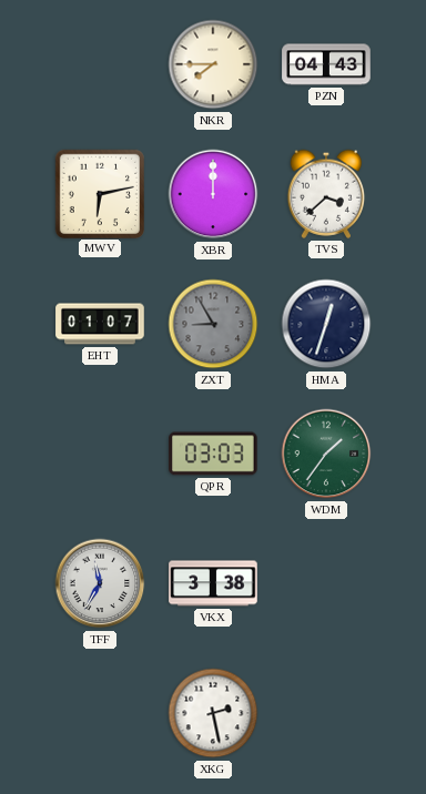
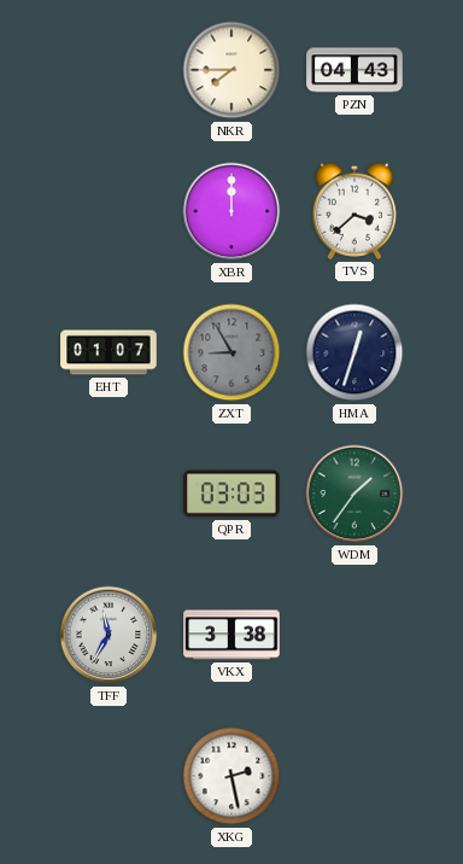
MWV: 6:13 -> none
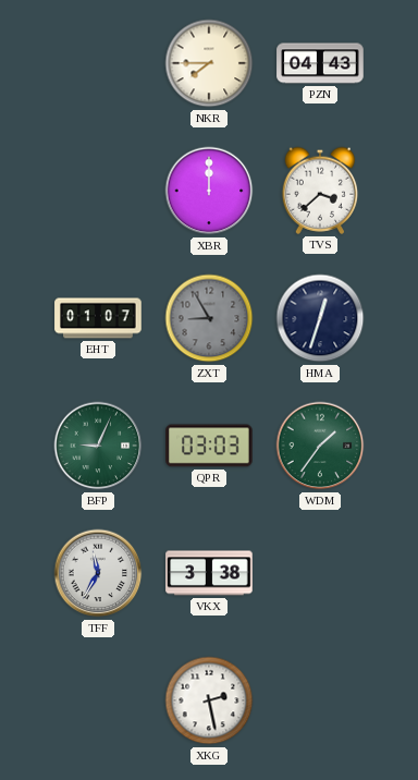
BFP: none -> 9:04
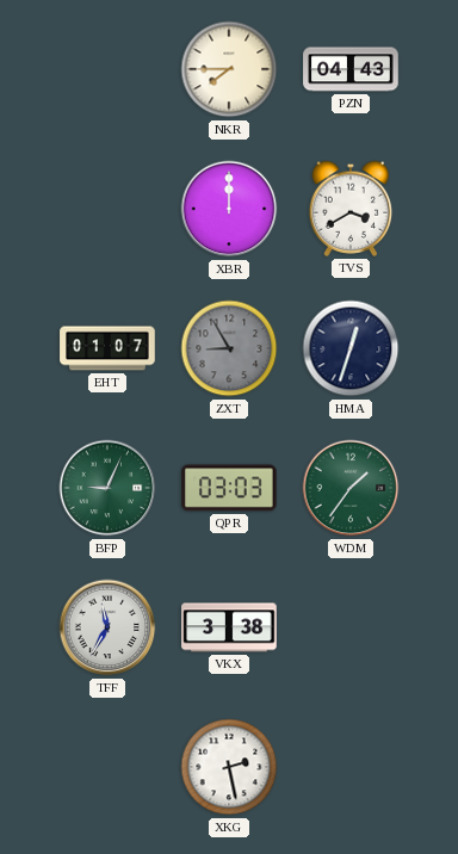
TVS: 3:38 -> 3:40
